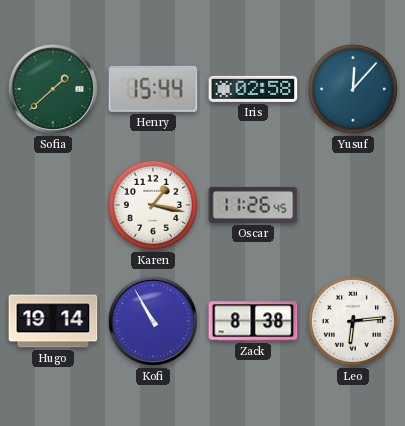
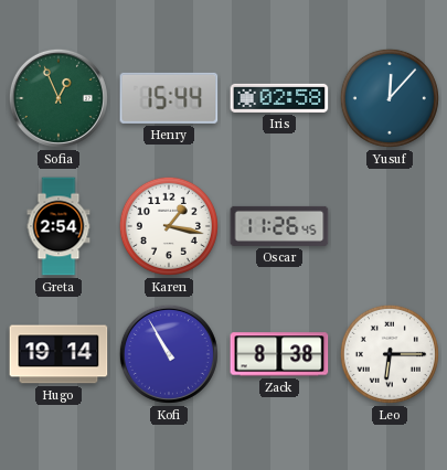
Sofia: 1:38 -> 12:56
Greta: none -> 2:54
Leo: 6:14 -> 6:15
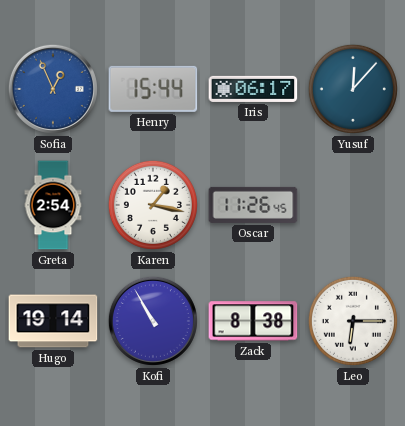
Sofia dial: green -> blue
Iris: 02:58 -> 06:17
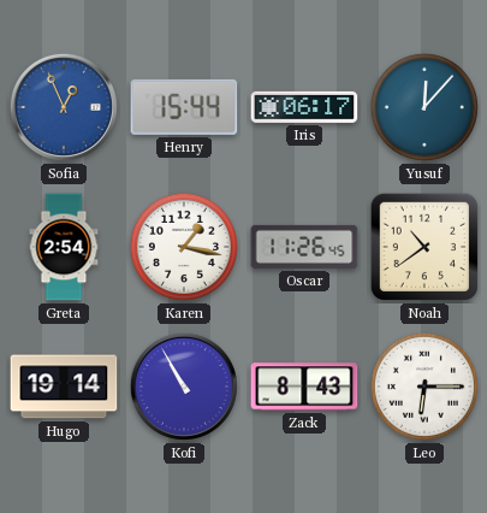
Noah: none -> 10:39
Zack: 8:38 -> 8:43
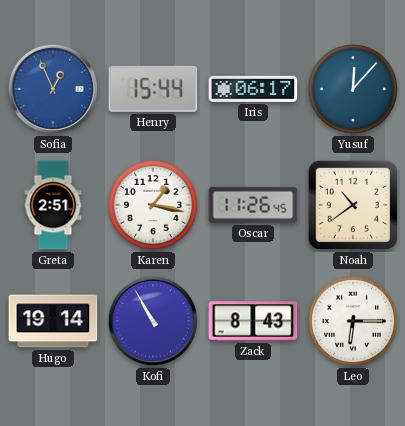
Greta: 2:54 -> 2:51
